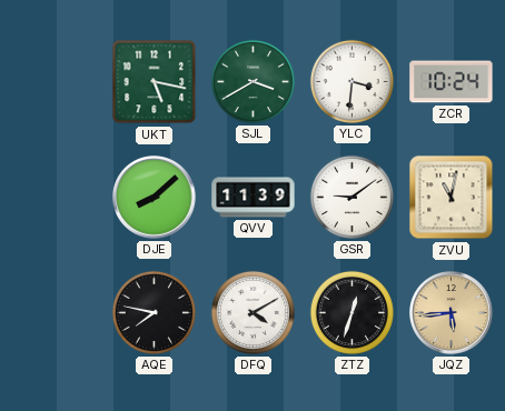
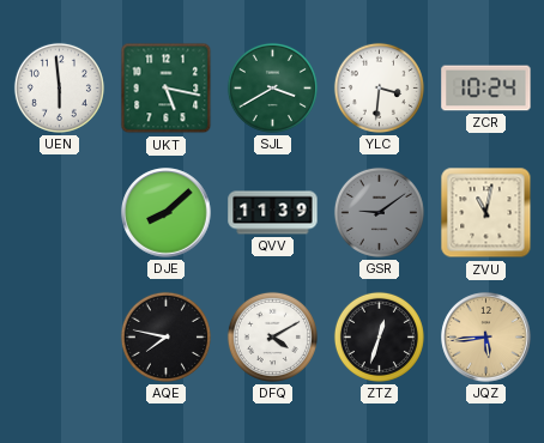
UEN: none -> 5:59
GSR dial: white -> grey
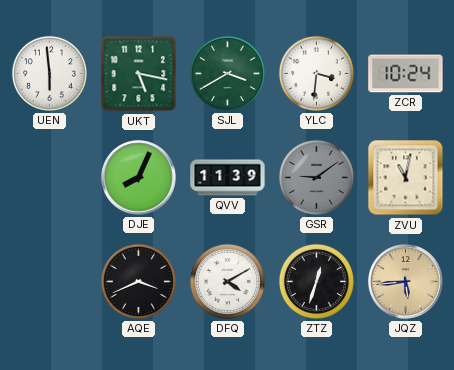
DJE: 8:08 -> 8:04
AQE: 7:47 -> 3:41
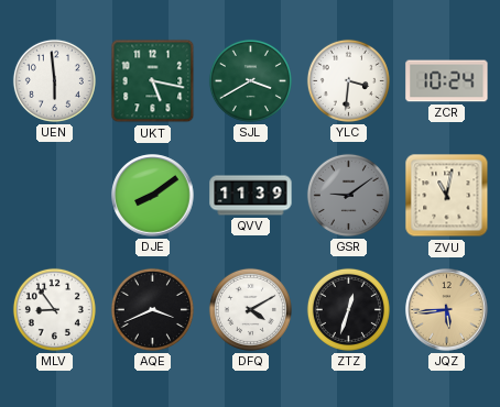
DJE: 8:04 -> 8:09
MLV: none -> 8:54
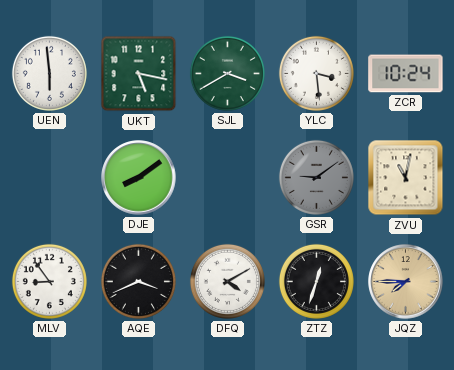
YLC: 3:31 -> 3:29
QVV: 11:39 -> none
JQZ: 5:44 -> 7:45
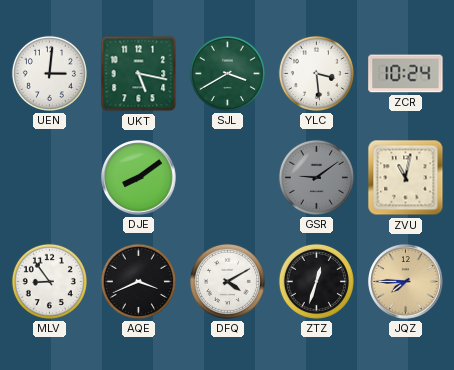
UEN: 5:59 -> 3:01
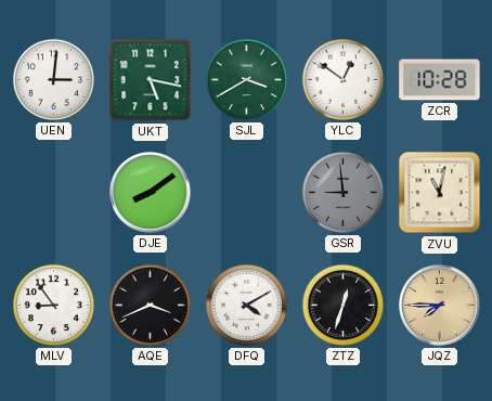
YLC: 3:29 -> 12:51
ZCR: 10:24 -> 10:28
GSR: 9:09 -> 8:59
